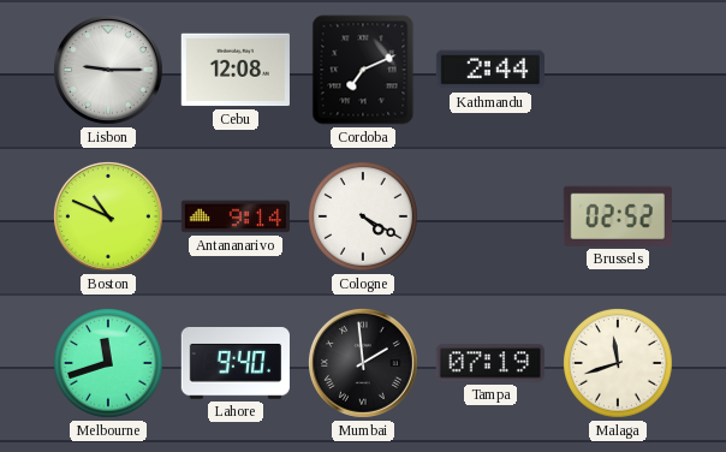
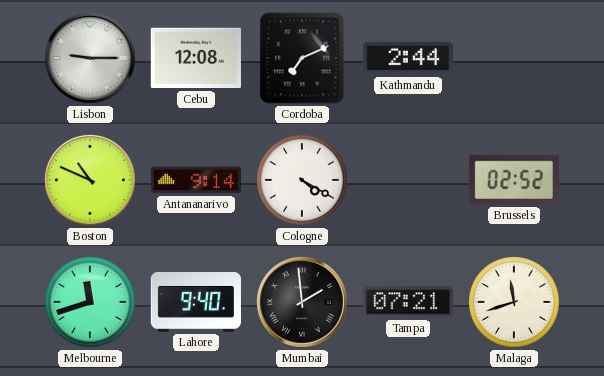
Tampa: 07:19 -> 07:21
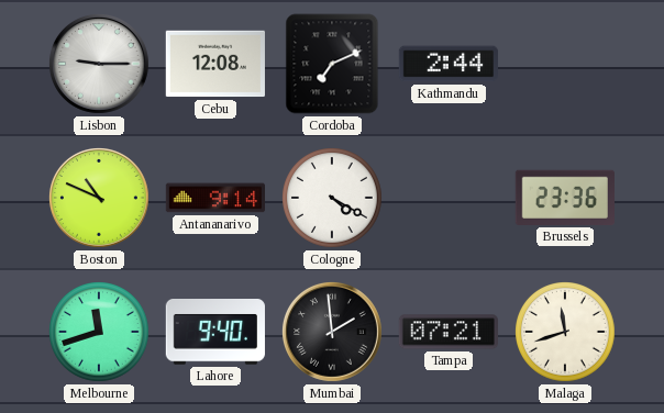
Brussels: 02:52 -> 23:36
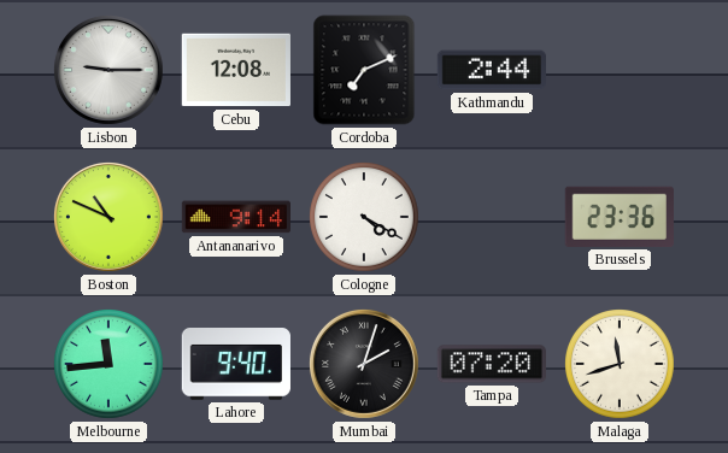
Melbourne: 11:42 -> 11:44
Mumbai: 1:59 -> 2:03
Tampa: 07:21 -> 07:20
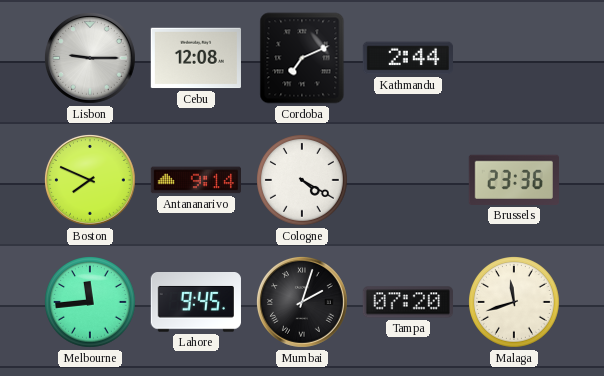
Boston: 10:49 -> 7:49
Lahore: 9:40 -> 9:45
